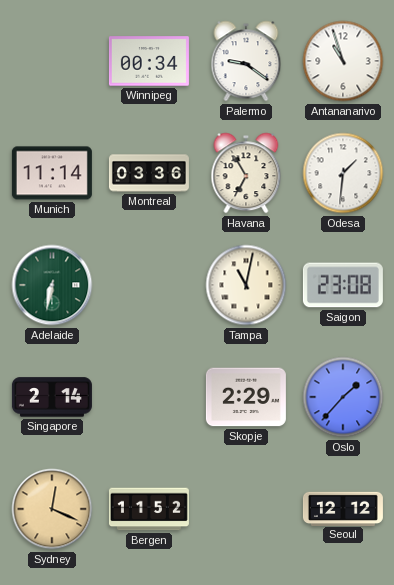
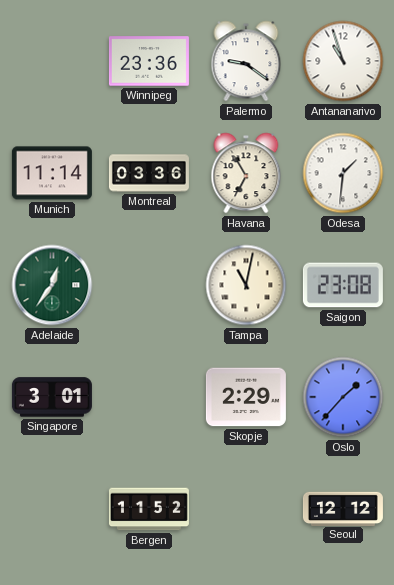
Winnipeg: 00:34 -> 23:36
Adelaide: 6:32 -> 12:36
Singapore: 2:14 -> 3:01
Sydney: 12:19 -> none
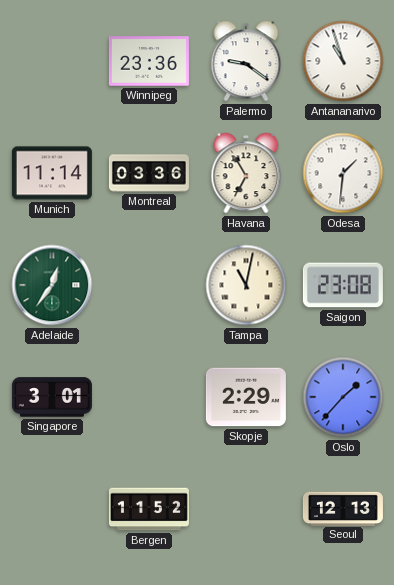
Seoul: 12:12 -> 12:13
